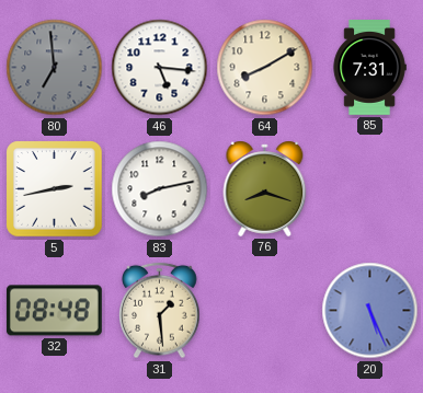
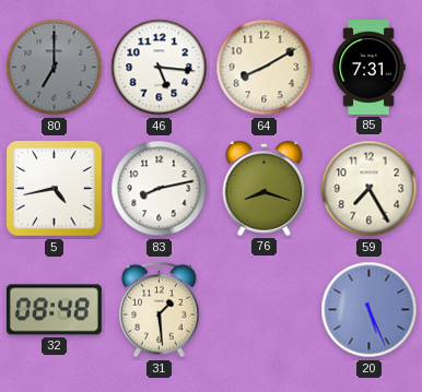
80: 6:59 -> 7:00
5: 2:43 -> 4:43
59: none -> 7:25
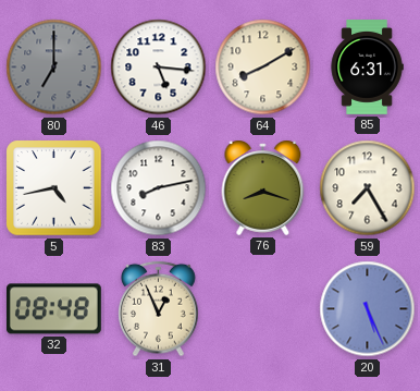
85: 7:31 -> 6:31
31: 1:29 -> 12:56
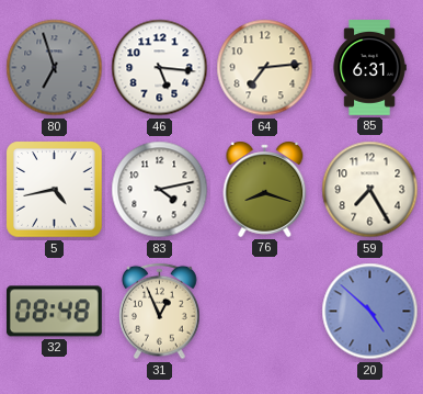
80: 7:00 -> 6:57
64: 8:10 -> 7:14
83: 8:13 -> 4:13
20: 5:26 -> 4:52
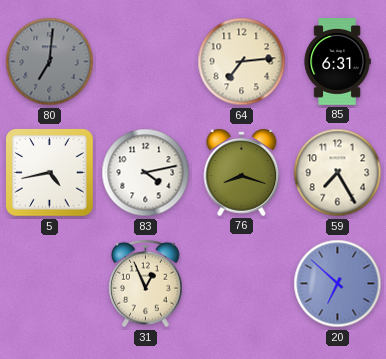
80: 6:57 -> 7:01
46: 5:16 -> none
32: 08:48 -> none
20: 4:52 -> 6:52
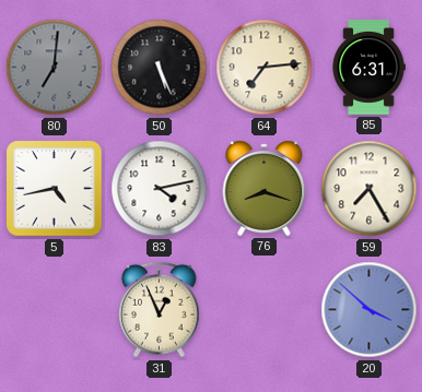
50: none -> 5:26
20: 6:52 -> 3:52
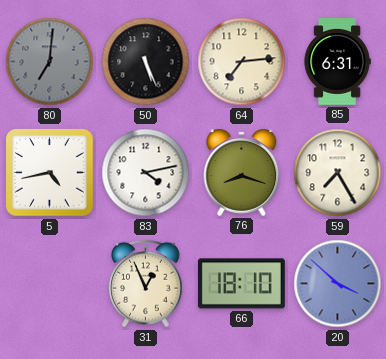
66: none -> 18:10
